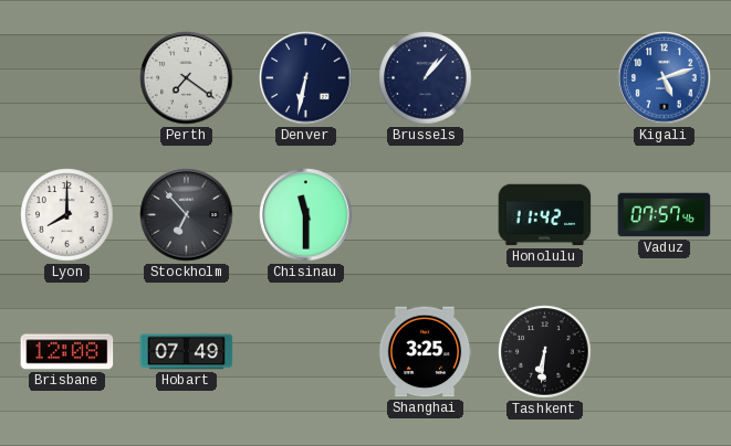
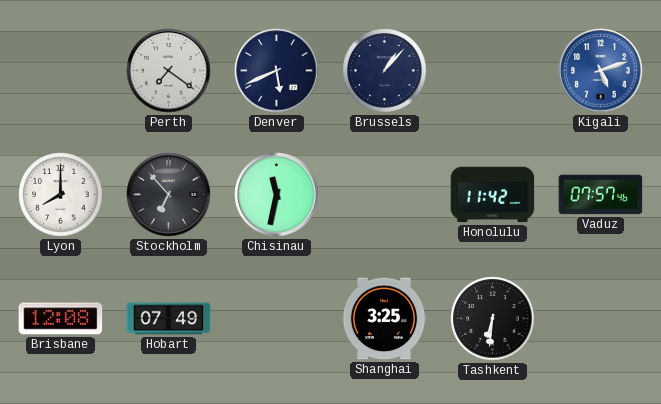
Denver: 6:32 -> 5:41
Chisinau: 11:30 -> 11:32
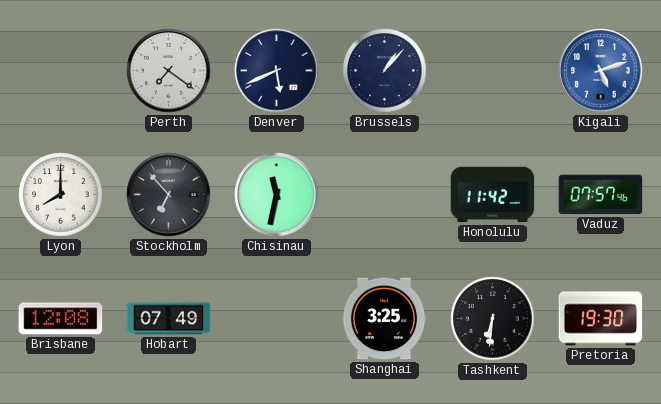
Pretoria: none -> 19:30
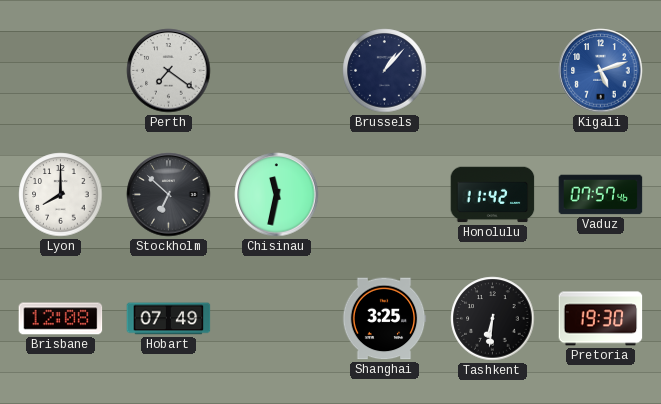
Denver: 5:41 -> none
Stockholm: 6:53 -> 6:52
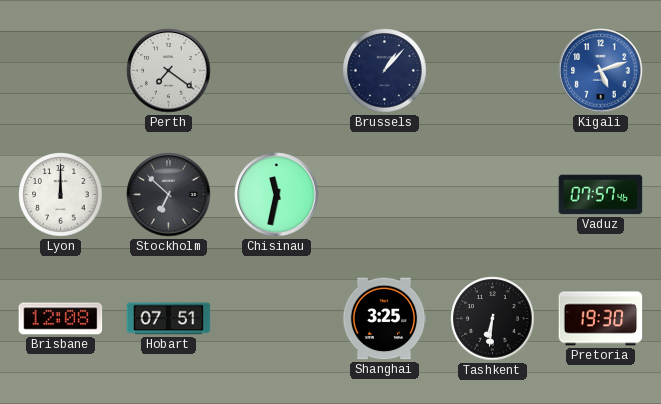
Lyon: 8:00 -> 12:00
Honolulu: 11:42 -> none
Hobart: 07:49 -> 07:51
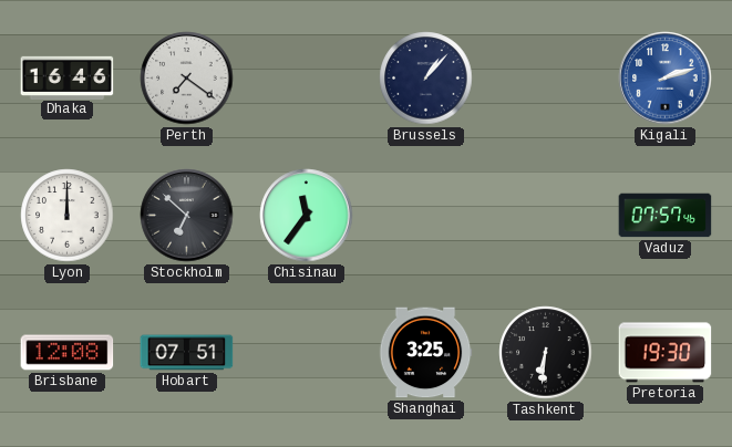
Dhaka: none -> 16:46
Kigali: 5:12 -> 2:12
Chisinau: 11:32 -> 11:36
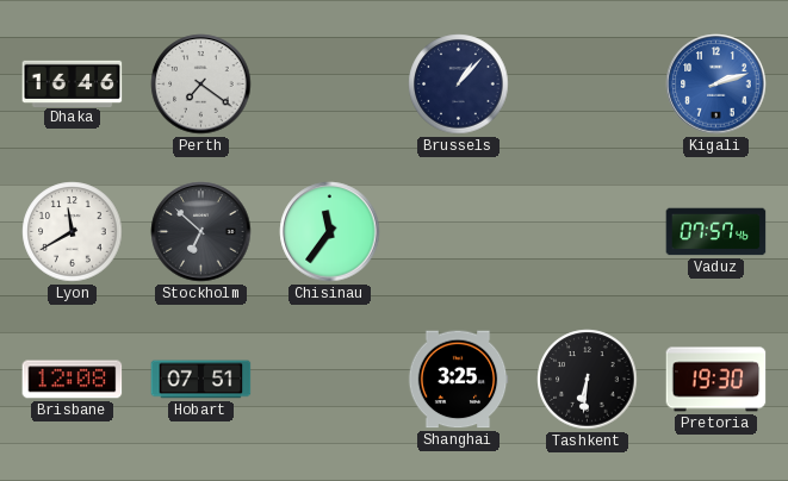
Lyon: 12:00 -> 11:40
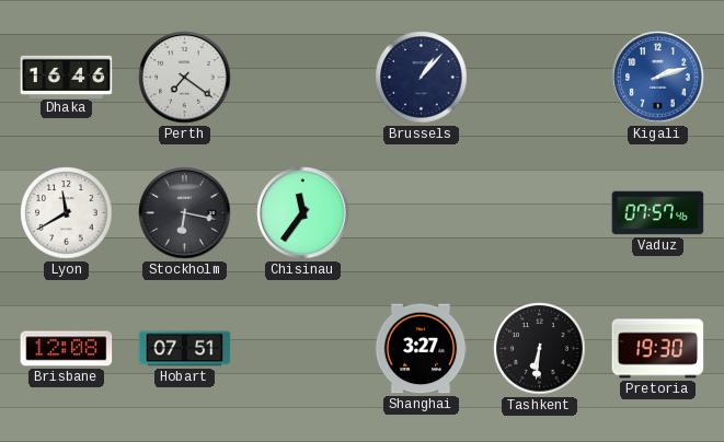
Stockholm: 6:52 -> 6:17
Shanghai: 3:25 -> 3:27
